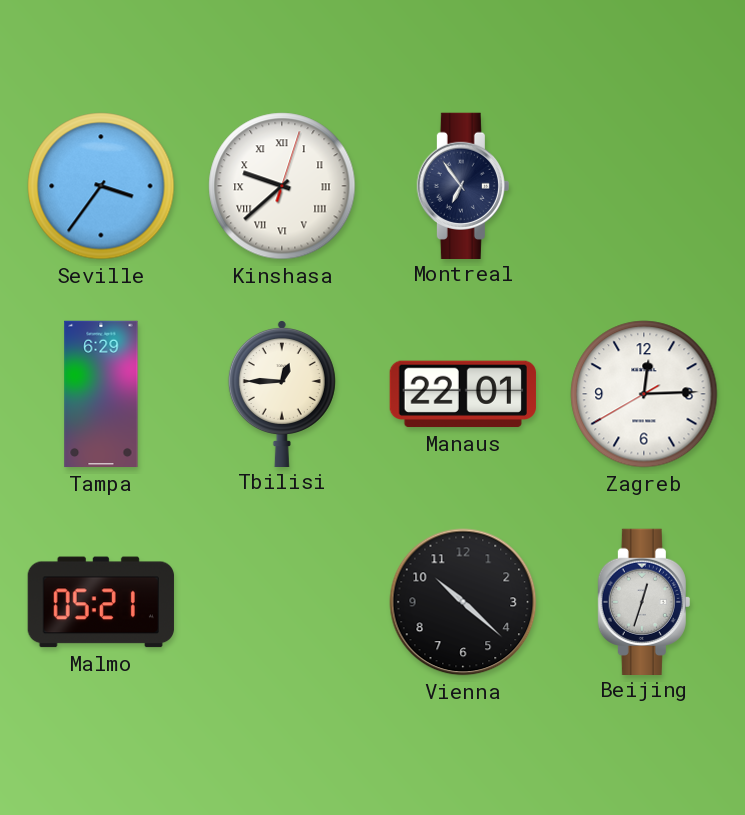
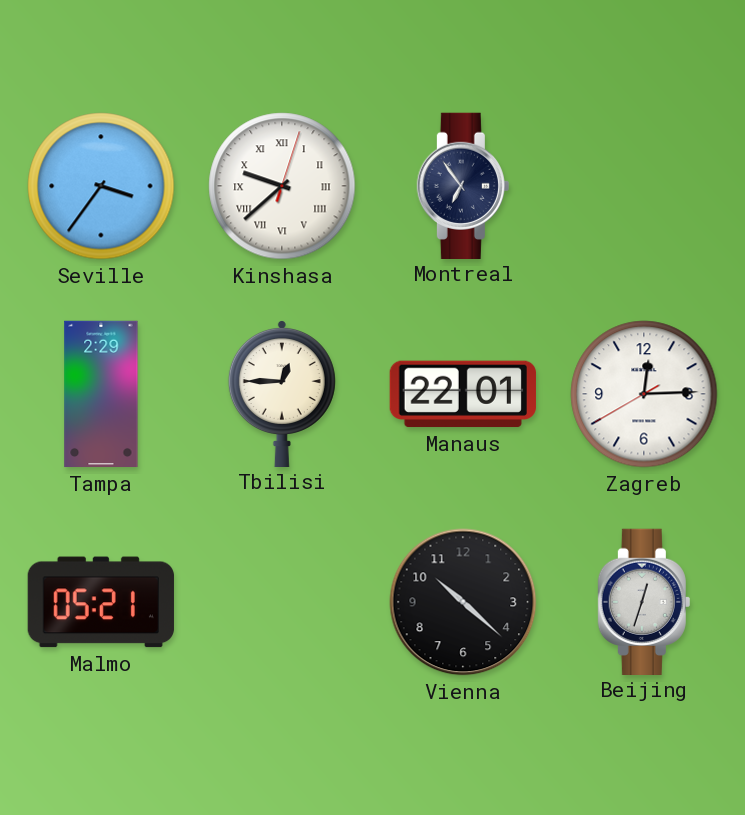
Tampa: 6:29 -> 2:29
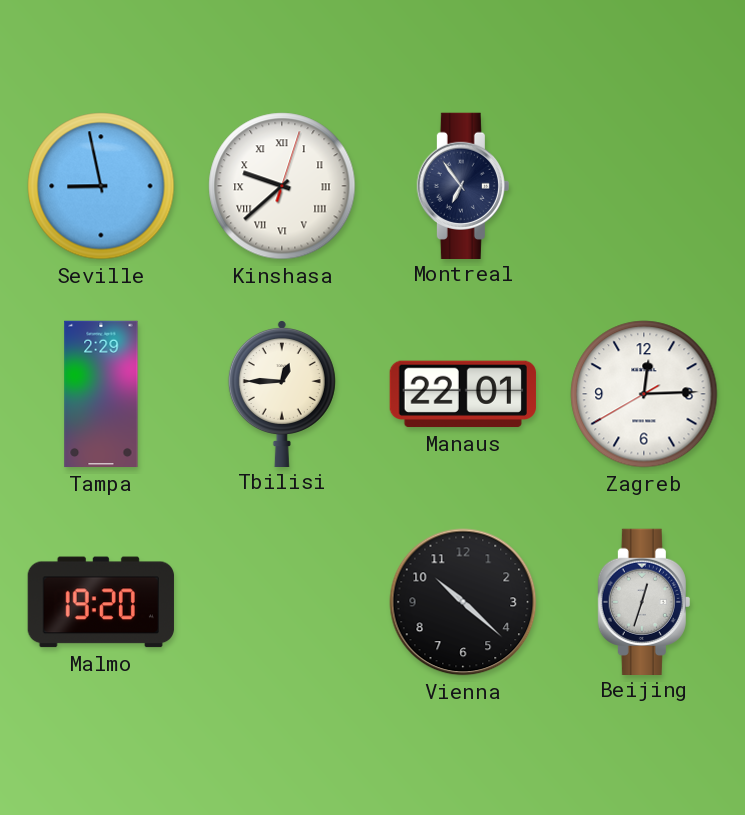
Seville: 3:36 -> 8:58
Malmo: 05:21 -> 19:20
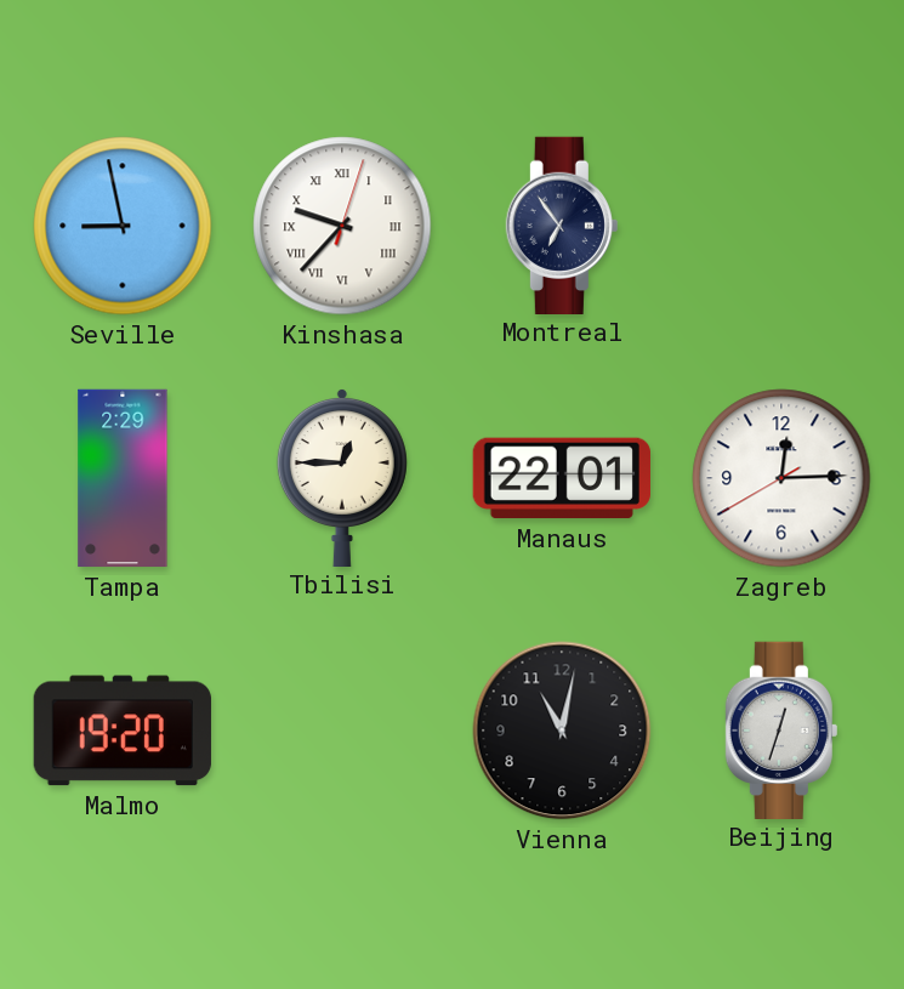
Kinshasa: 9:38 -> 9:37
Vienna: 10:22 -> 11:02
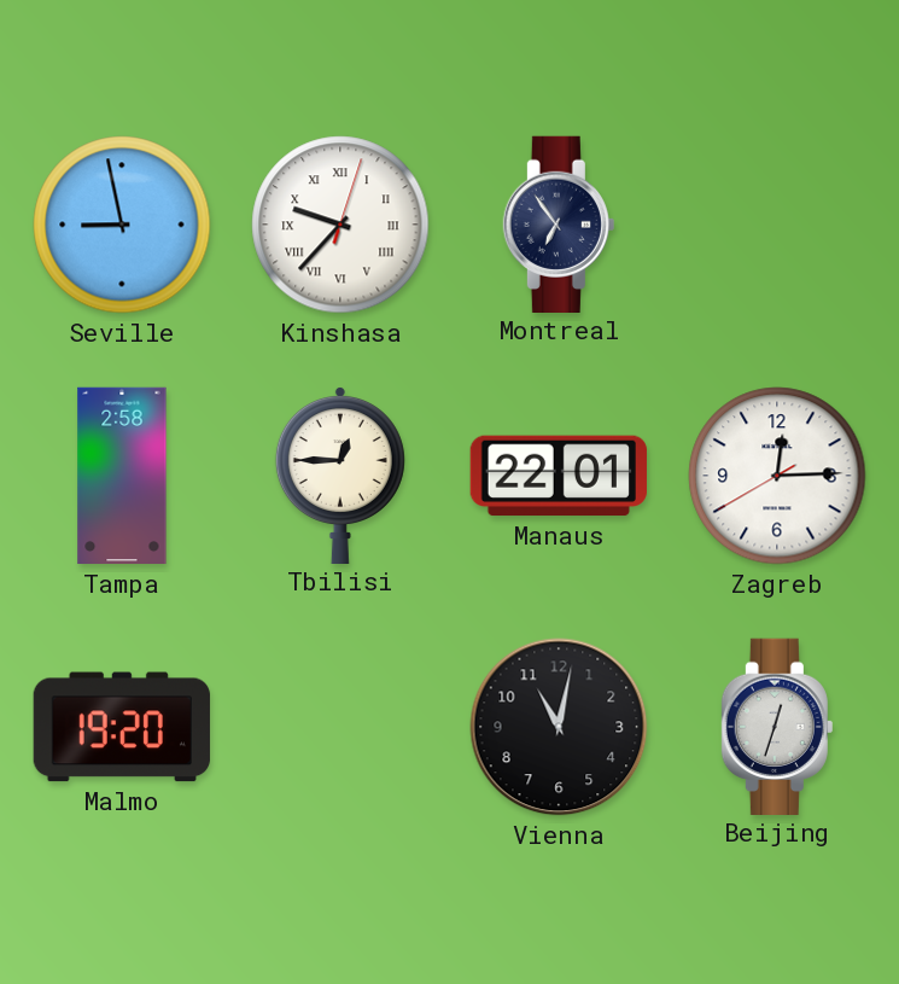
Tampa: 2:29 -> 2:58
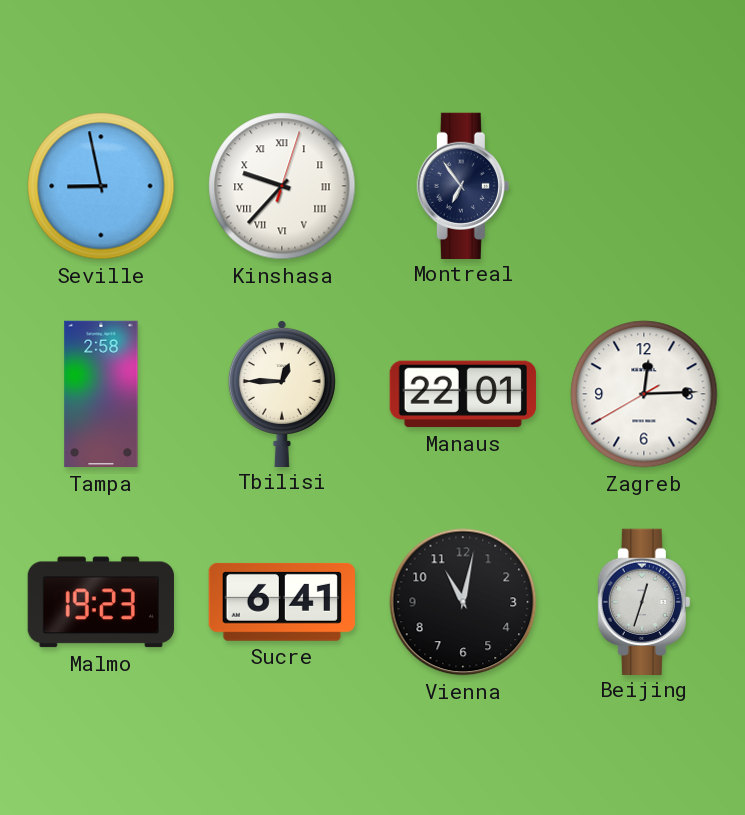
Malmo: 19:20 -> 19:23
Sucre: none -> 6:41
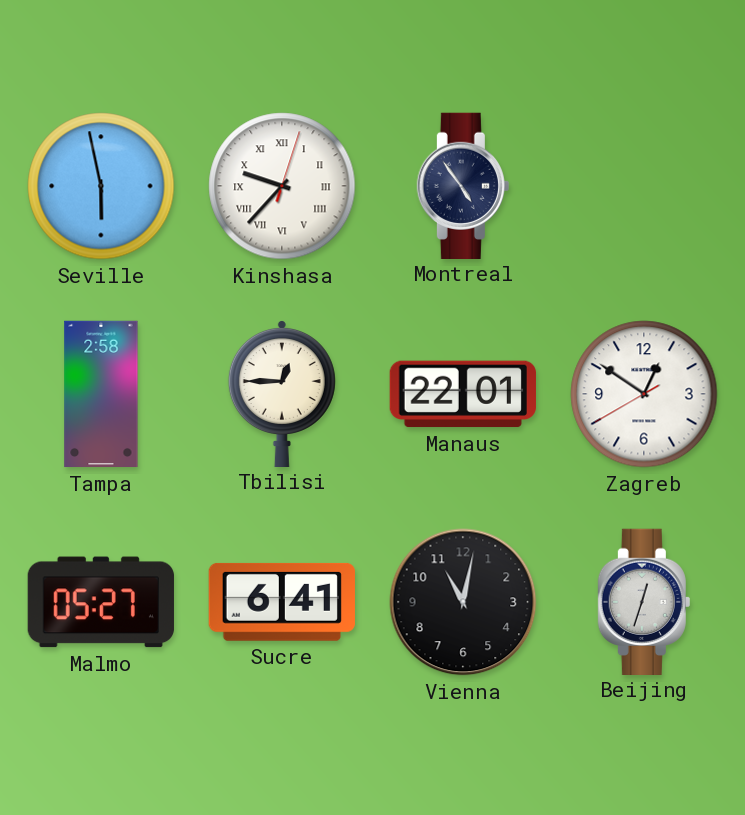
Seville: 8:58 -> 5:58
Montreal: 6:54 -> 4:54
Zagreb: 12:14 -> 12:50
Malmo: 19:23 -> 05:27
